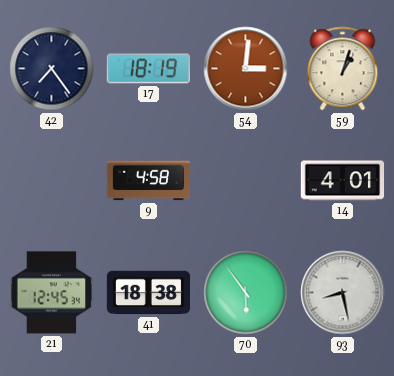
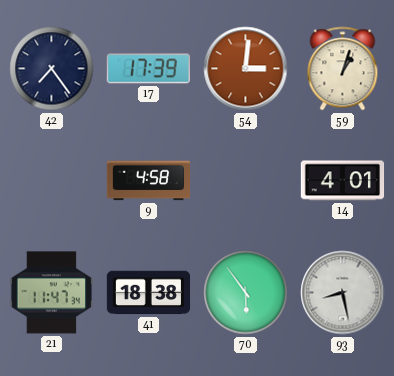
17: 18:19 -> 17:39
21: 12:45 -> 11:47
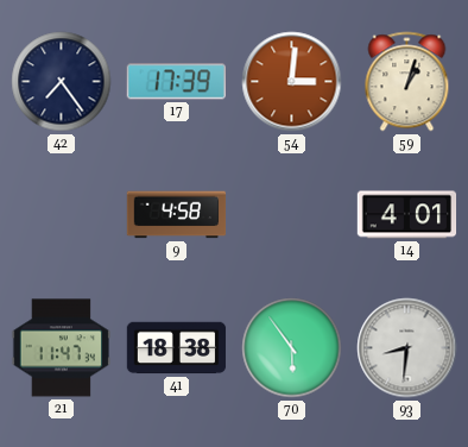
93: 8:28 -> 8:31
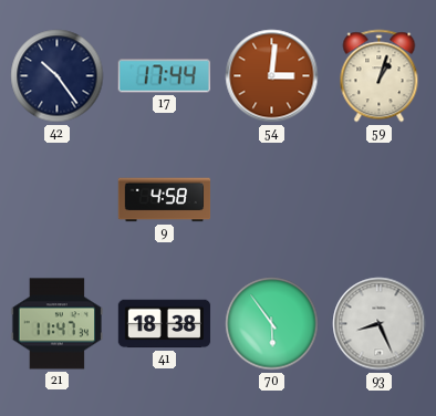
42: 7:24 -> 10:24
17: 17:39 -> 17:44
14: 4:01 -> none
93: 8:31 -> 8:26
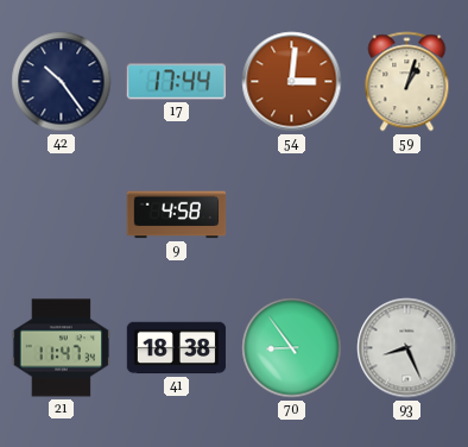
70: 5:54 -> 8:54
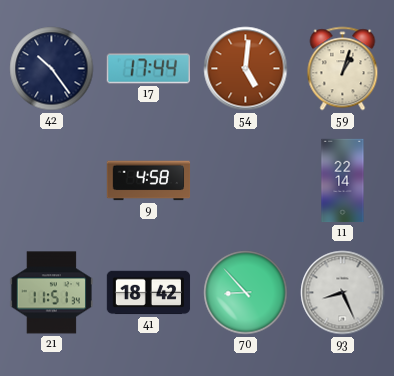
54: 3:01 -> 5:01
11: none -> 22:14
21: 11:47 -> 11:51
41: 18:38 -> 18:42
70: 8:54 -> 8:53
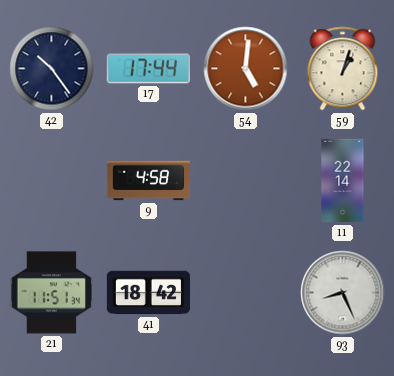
70: 8:53 -> none
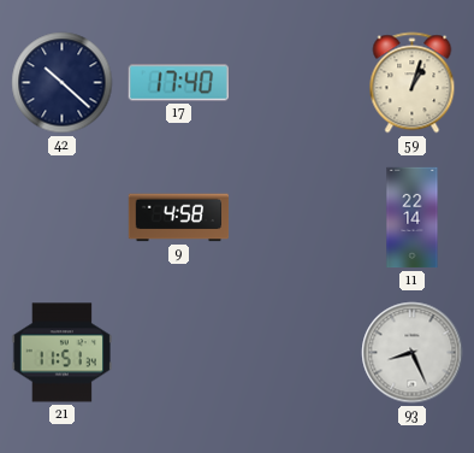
42: 10:24 -> 10:22
17: 17:44 -> 17:40
54: 5:01 -> none
41: 18:42 -> none
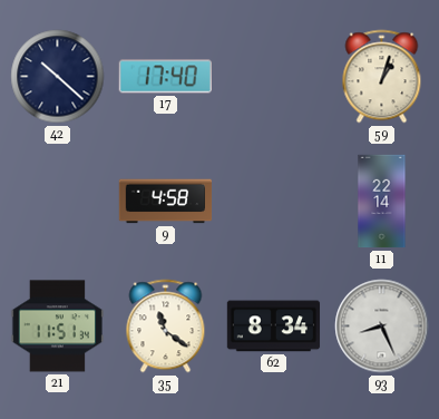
35: none -> 11:21
62: none -> 8:34
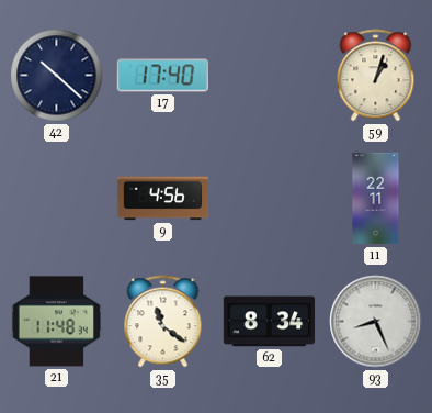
9: 4:58 -> 4:56
11: 22:14 -> 22:11
21: 11:51 -> 11:48
